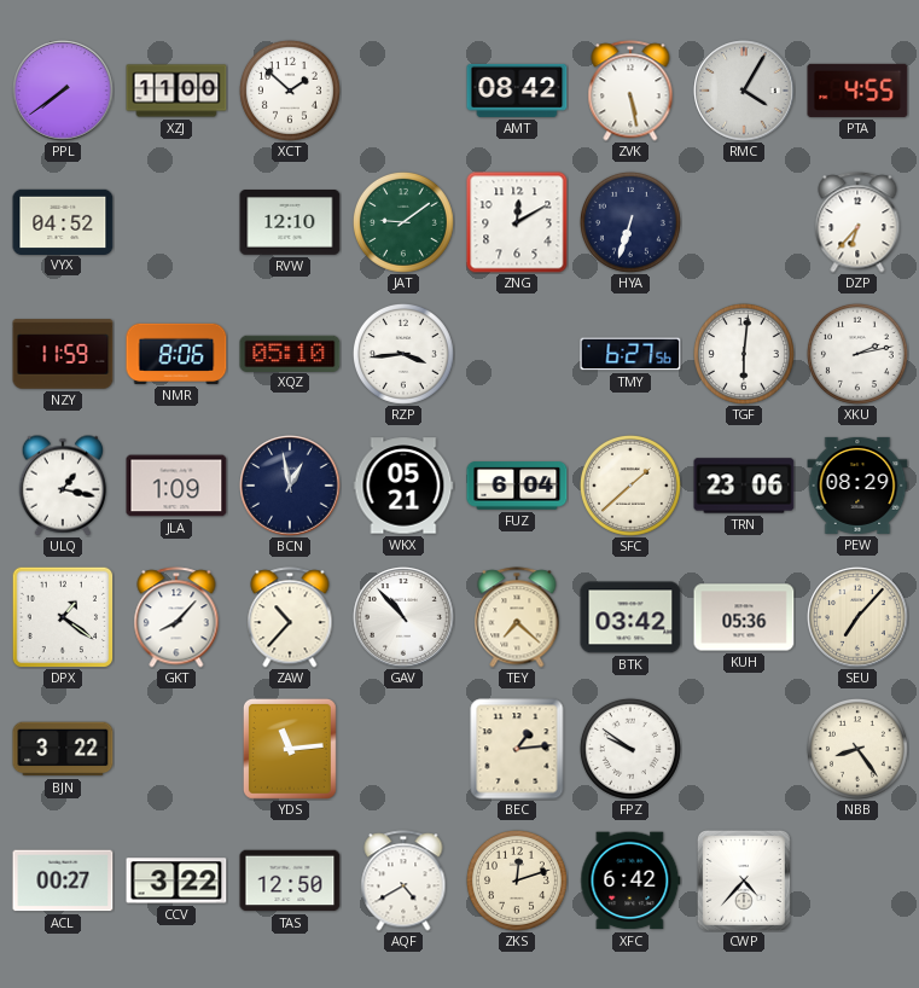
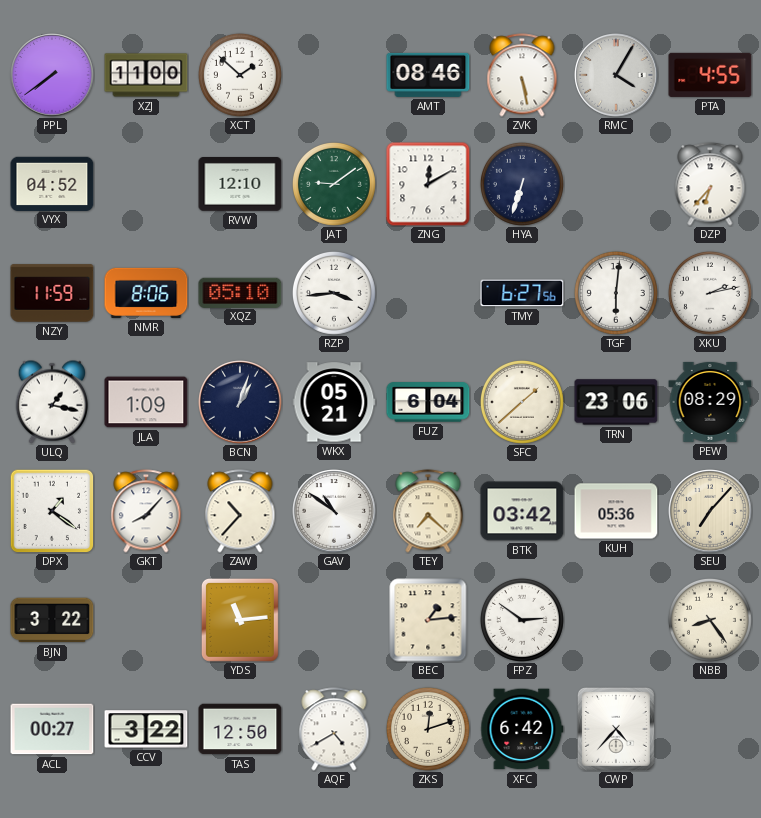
AMT: 08:42 -> 08:46
BCN: 12:58 -> 1:03
GAV: 10:53 -> 10:51
FPZ: 9:51 -> 2:51
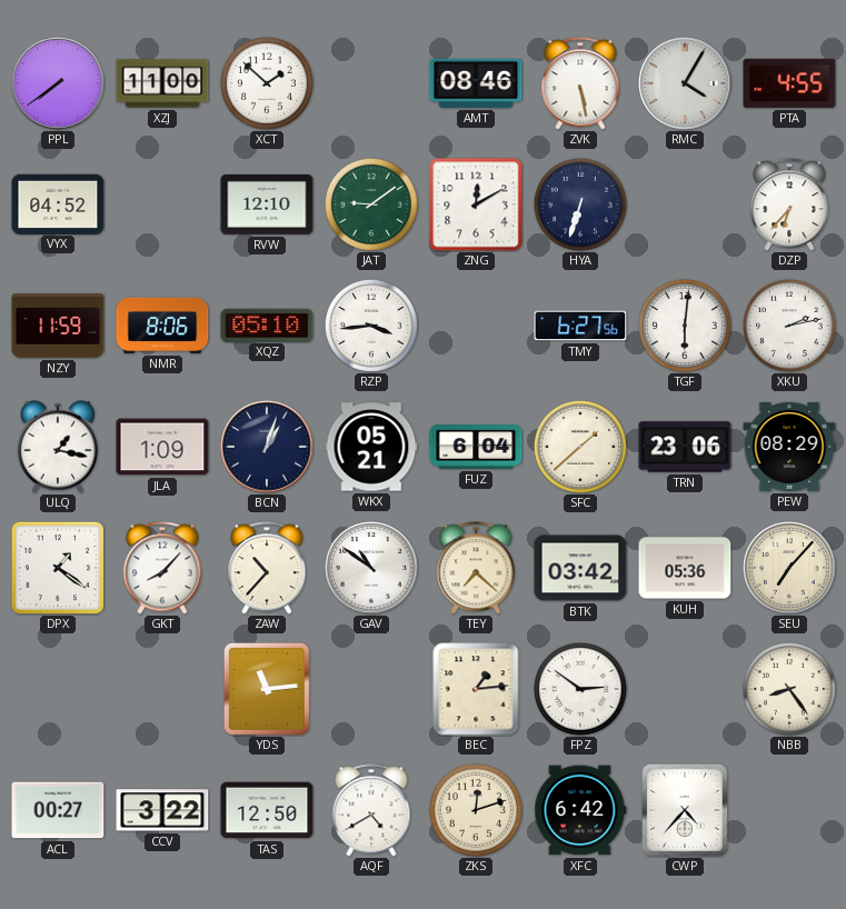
BJN: 3:22 -> none
